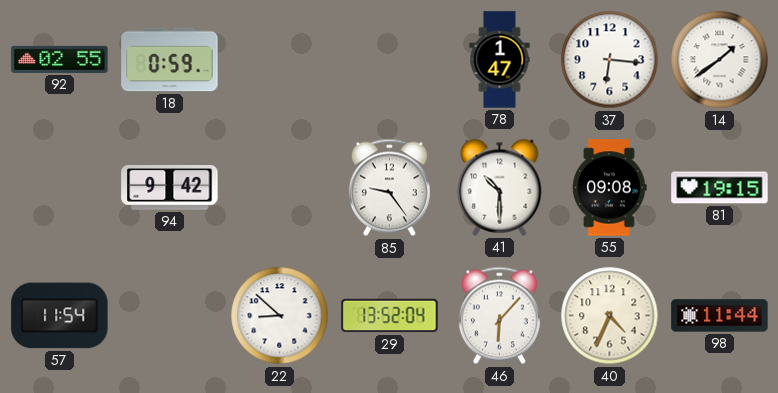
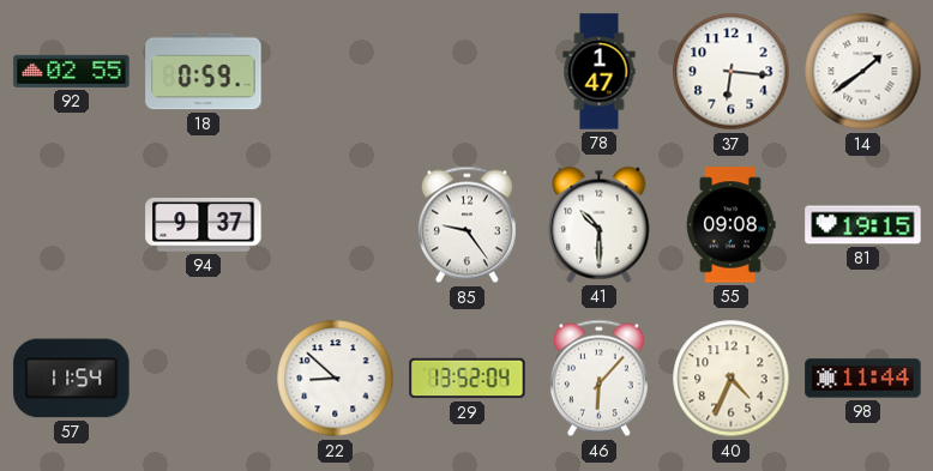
94: 9:42 -> 9:37
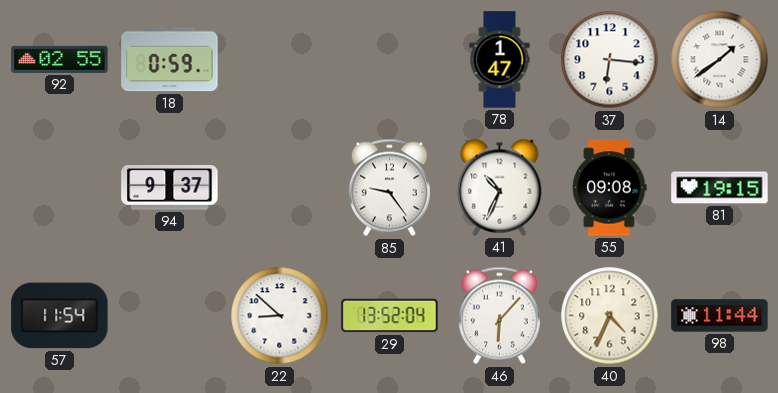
41: 10:30 -> 10:34
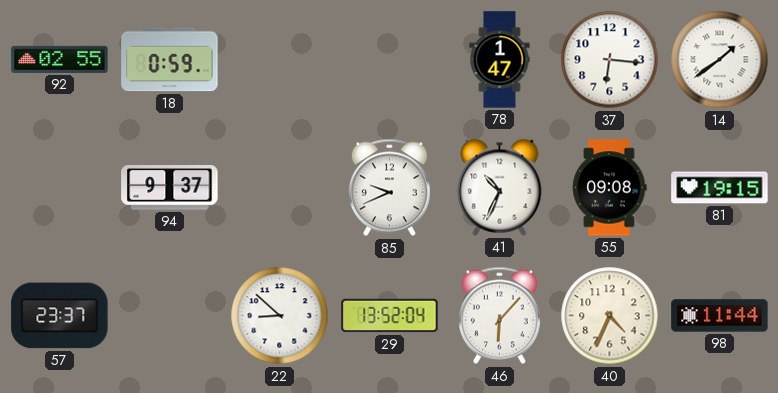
85: 9:24 -> 9:41
57: 11:54 -> 23:37
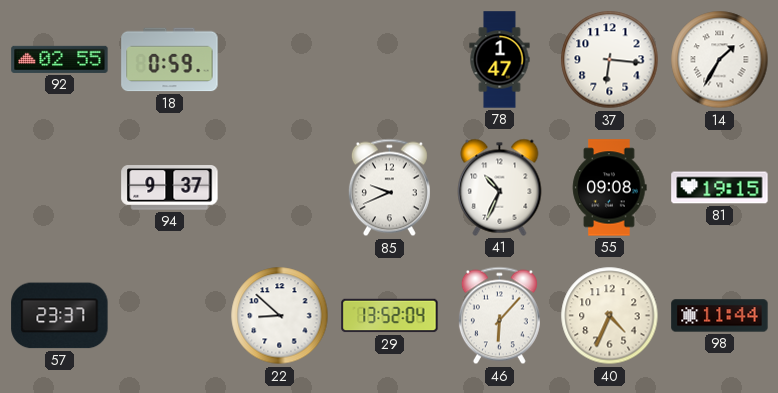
14: 1:39 -> 1:35
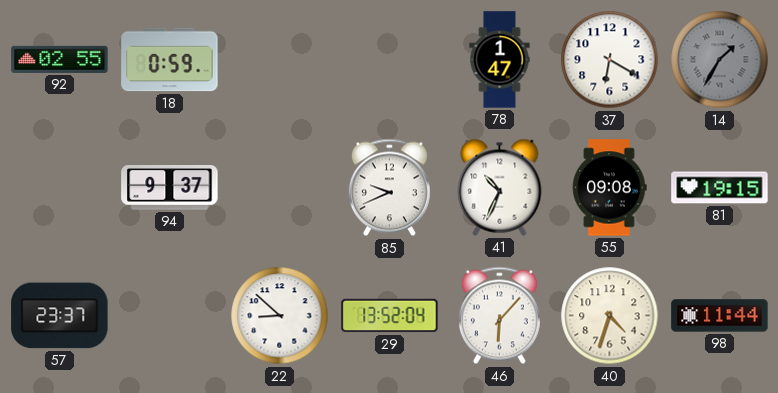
37: 6:16 -> 6:20
14 dial: white -> grey
40: 4:34 -> 4:33
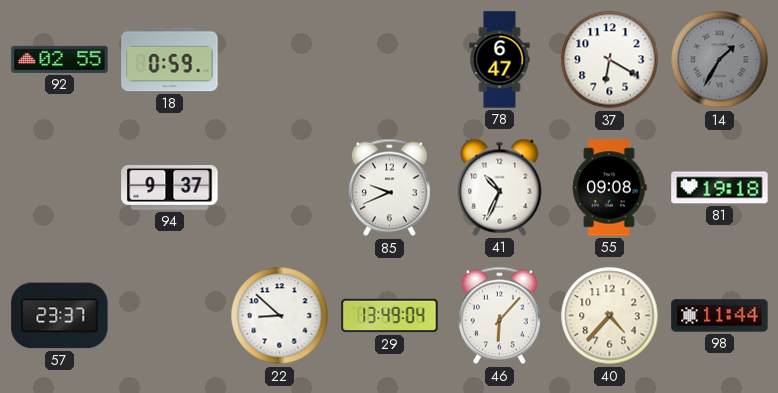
78: 1:47 -> 6:47
81: 19:15 -> 19:18
29: 13:52 -> 13:49
40: 4:33 -> 4:37
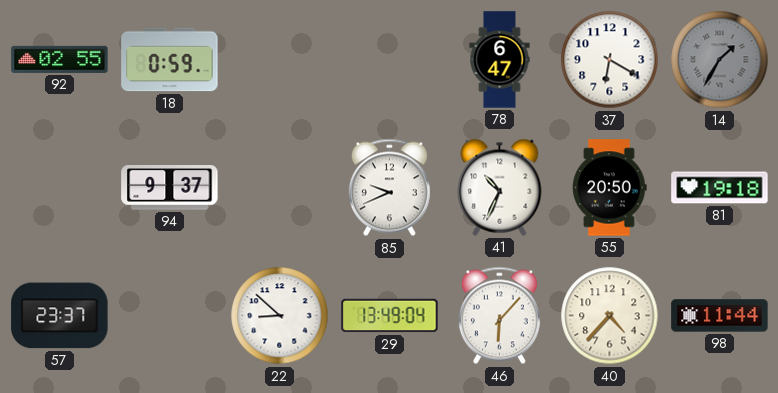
55: 09:08 -> 20:50
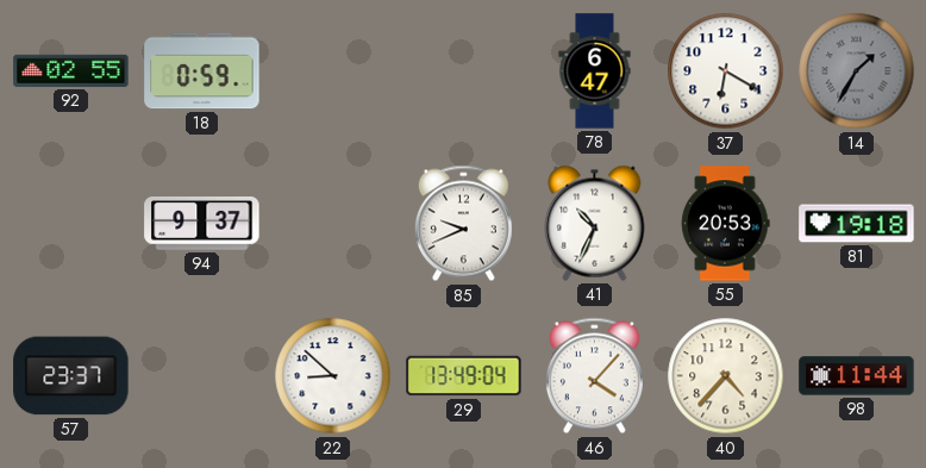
55: 20:50 -> 20:53
46: 6:07 -> 4:07
